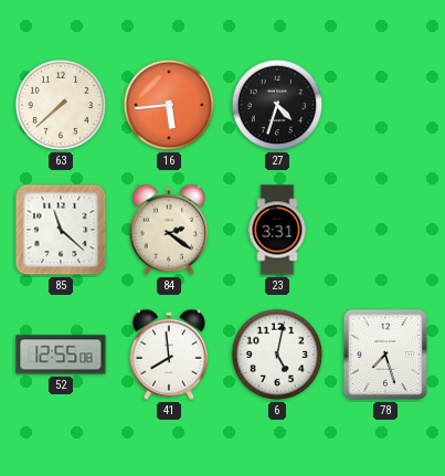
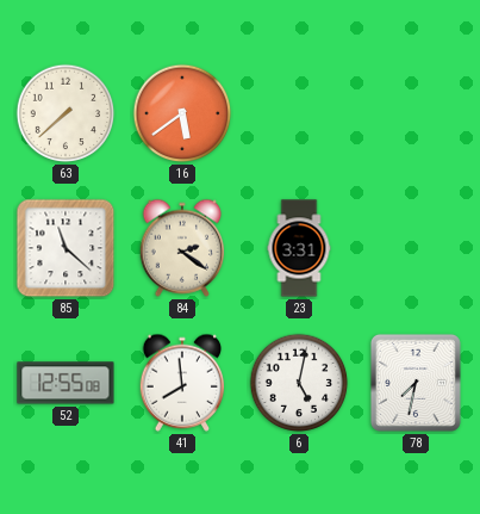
16: 5:44 -> 5:39
27: 4:33 -> none
78: 7:27 -> 7:32
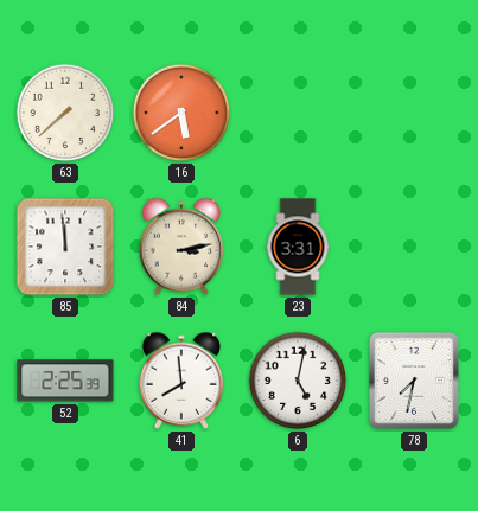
85: 11:22 -> 11:59
84: 2:21 -> 3:13
52: 12:55 -> 2:25
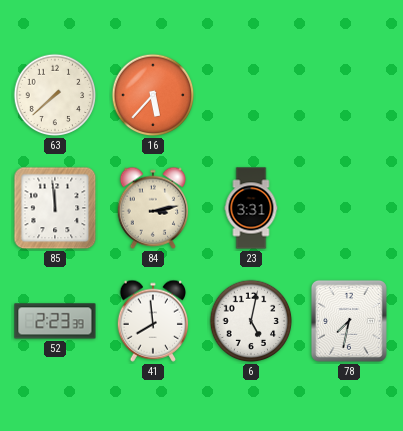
16: 5:39 -> 5:37
52: 2:25 -> 2:23
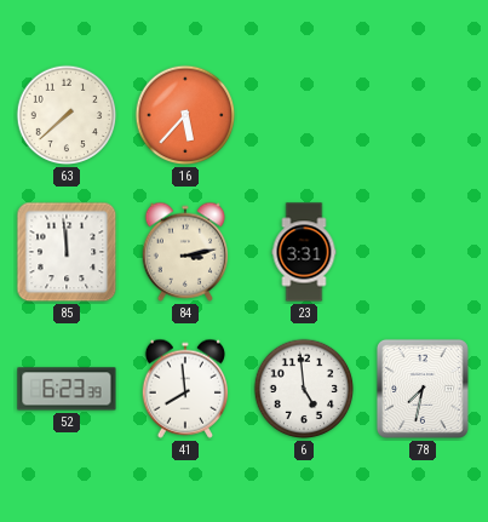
52: 2:23 -> 6:23
6: 5:02 -> 4:59
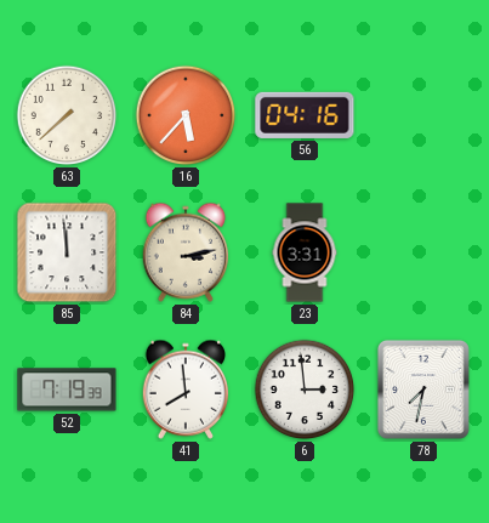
56: none -> 04:16
52: 6:23 -> 7:19
6: 4:59 -> 2:59
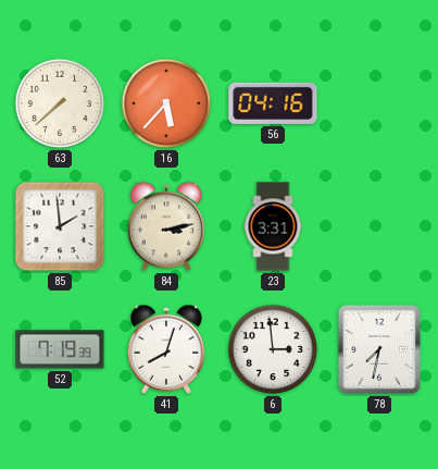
85: 11:59 -> 1:59
41: 7:59 -> 8:03
